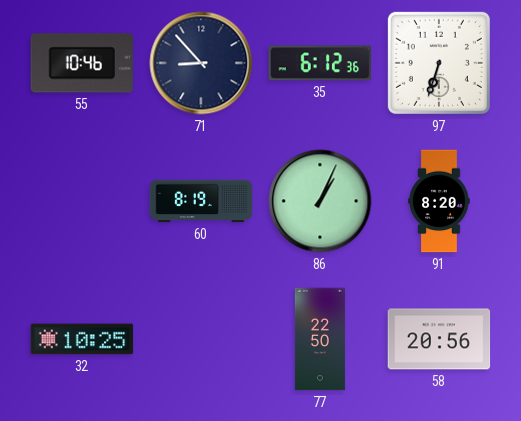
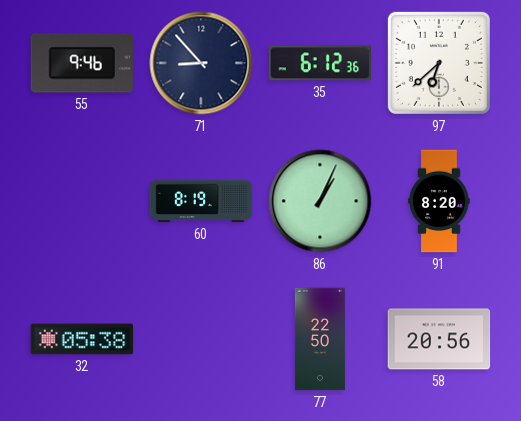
55: 10:46 -> 9:46
97: 6:33 -> 6:38
32: 10:25 -> 05:38
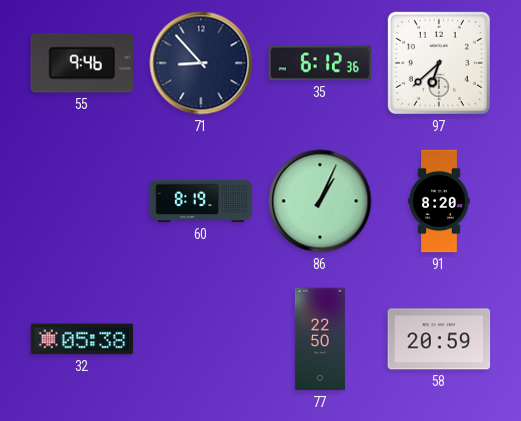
58: 20:56 -> 20:59
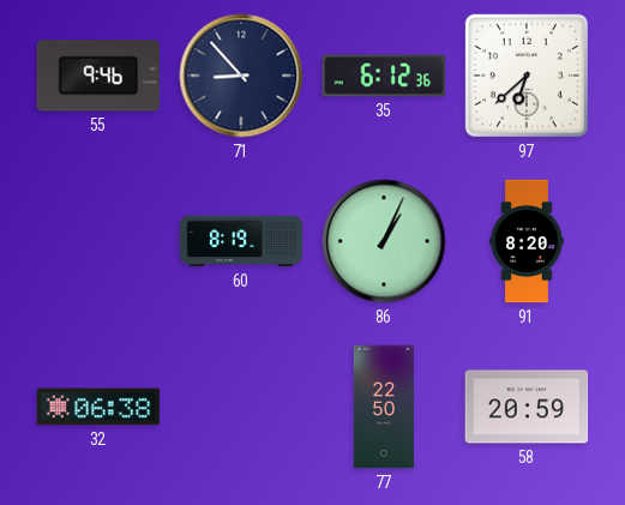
32: 05:38 -> 06:38
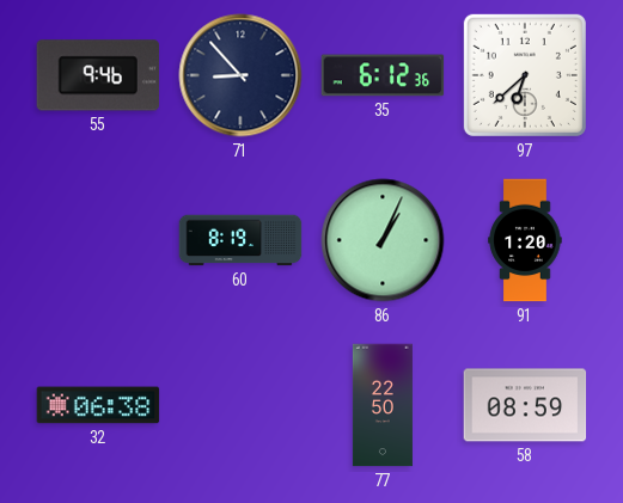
91: 8:20 -> 1:20
58: 20:59 -> 08:59
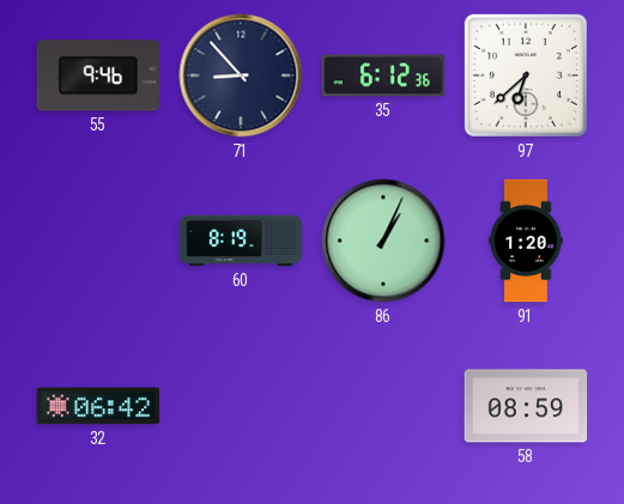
32: 06:38 -> 06:42
77: 22:50 -> none
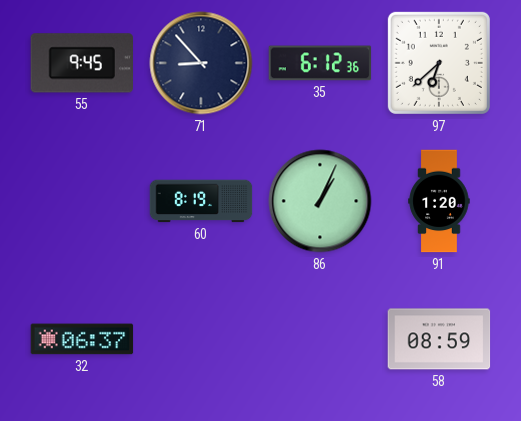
55: 9:46 -> 9:45
32: 06:42 -> 06:37
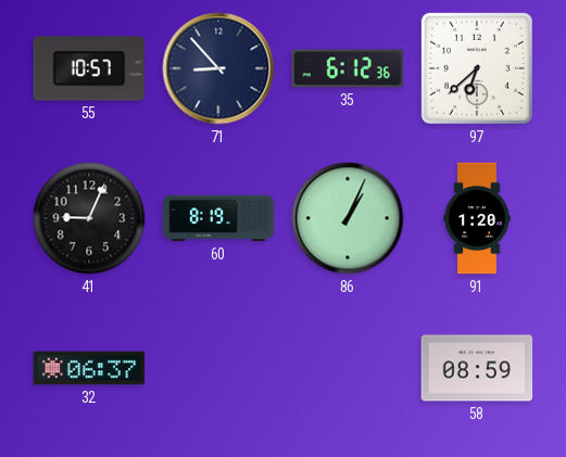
55: 9:45 -> 10:57
41: none -> 9:04
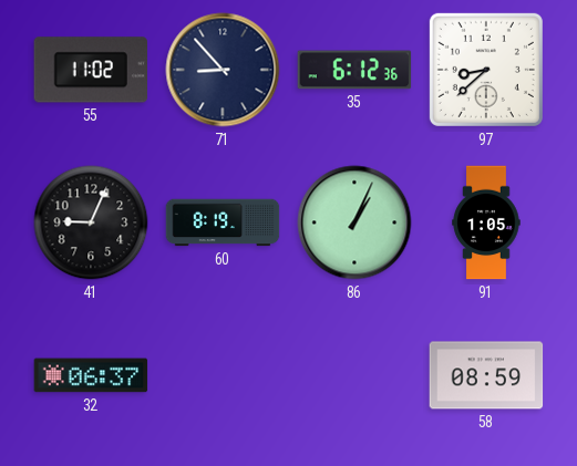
55: 10:57 -> 11:02
97: 6:38 -> 8:38
91: 1:20 -> 1:05
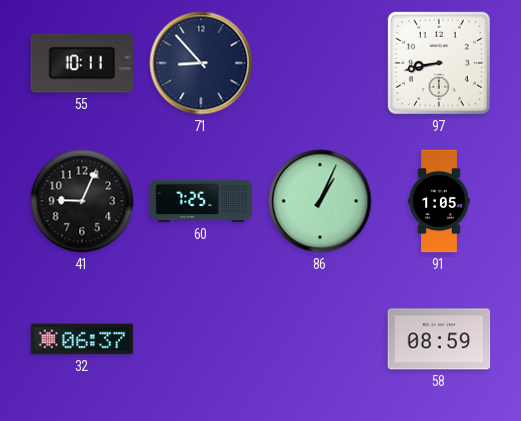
55: 11:02 -> 10:11
35: 6:12 -> none
97: 8:38 -> 8:43
60: 8:19 -> 7:25
